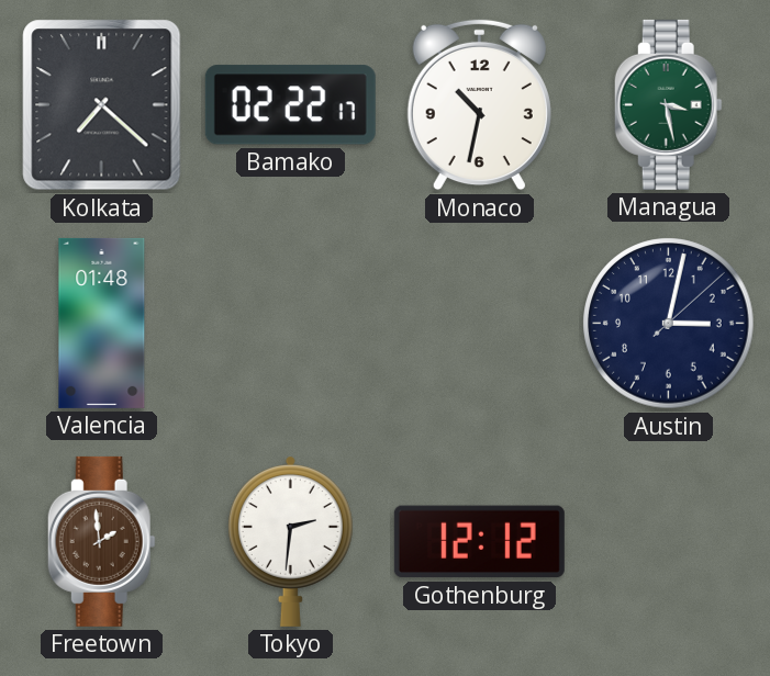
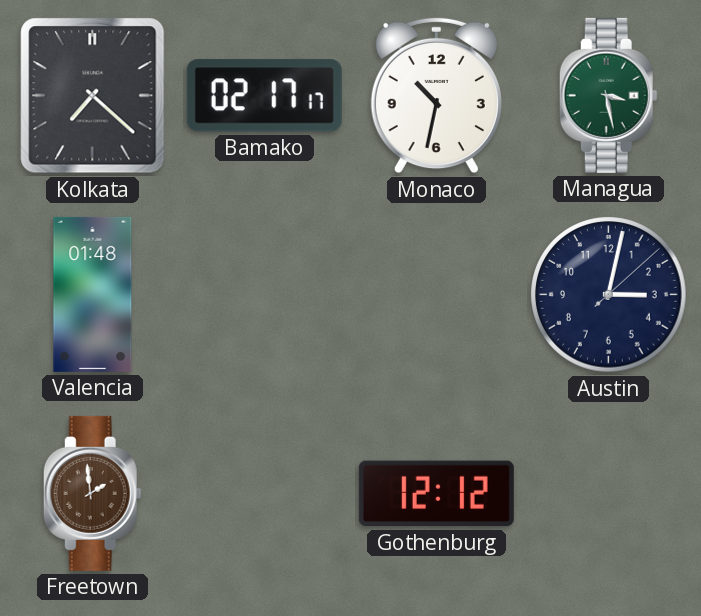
Bamako: 02:22 -> 02:17
Tokyo: 2:31 -> none
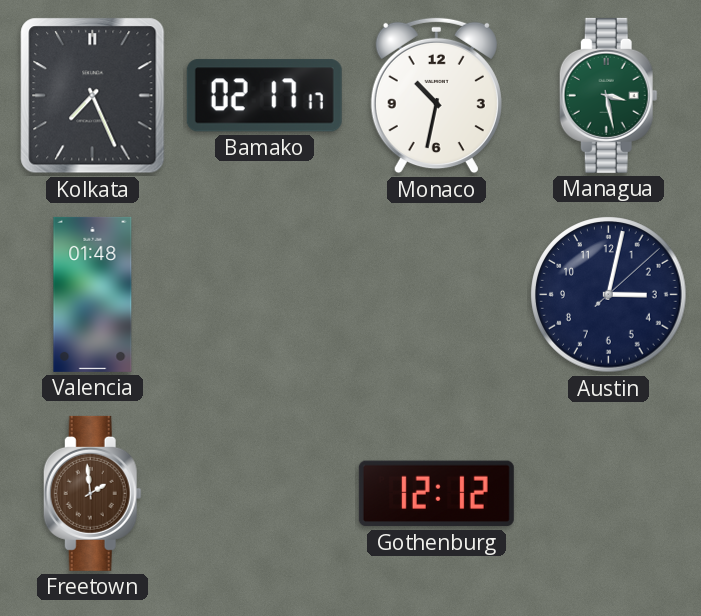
Kolkata: 7:22 -> 7:26
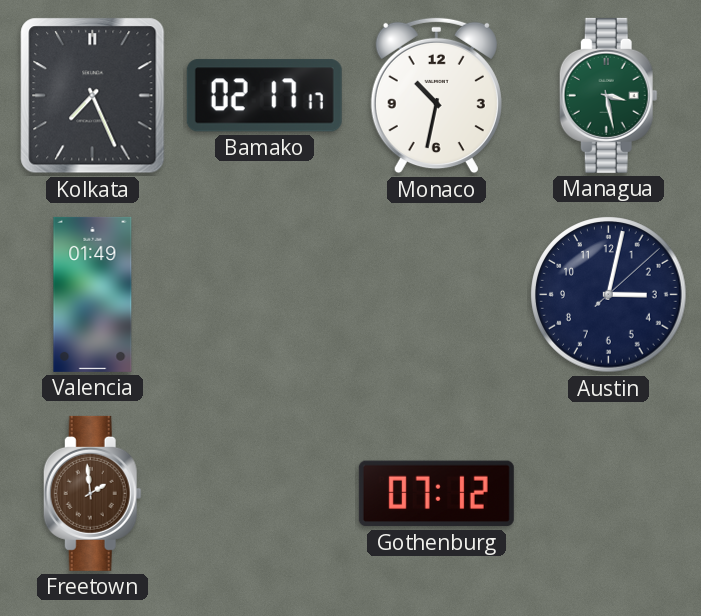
Valencia: 01:48 -> 01:49
Gothenburg: 12:12 -> 07:12
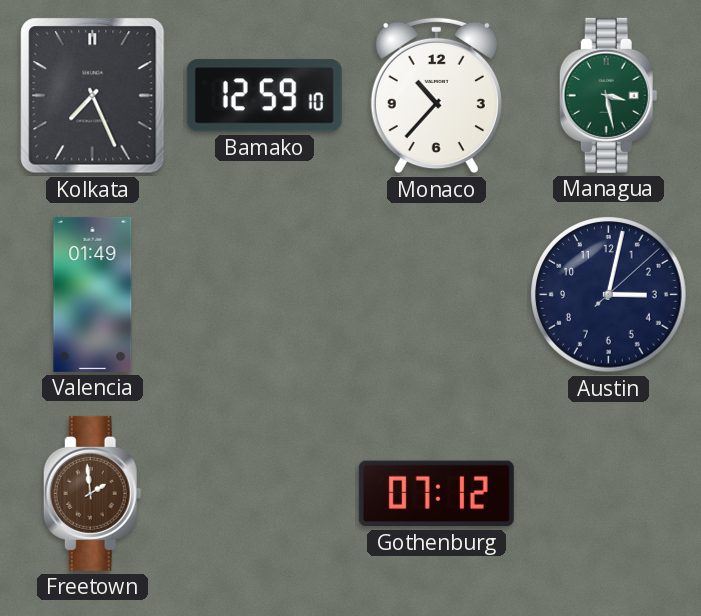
Bamako: 02:17 -> 12:59
Monaco: 10:32 -> 10:37
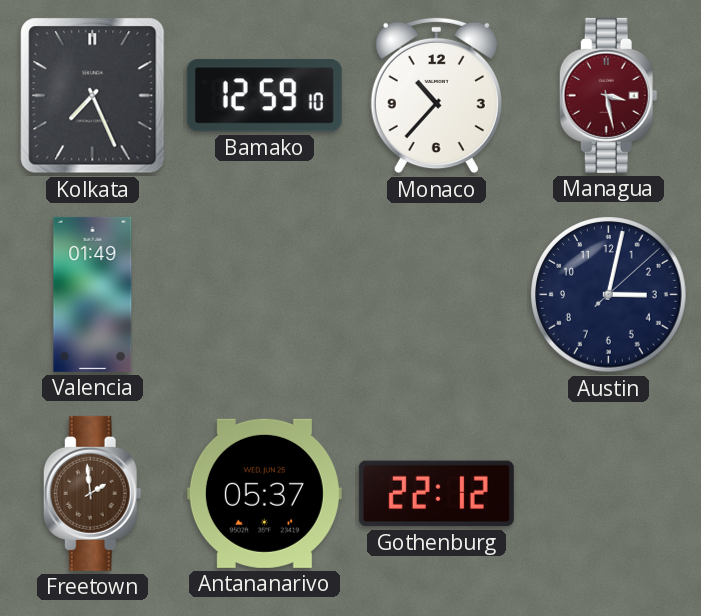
Managua dial: green -> burgundy
Antananarivo: none -> 05:37
Gothenburg: 07:12 -> 22:12
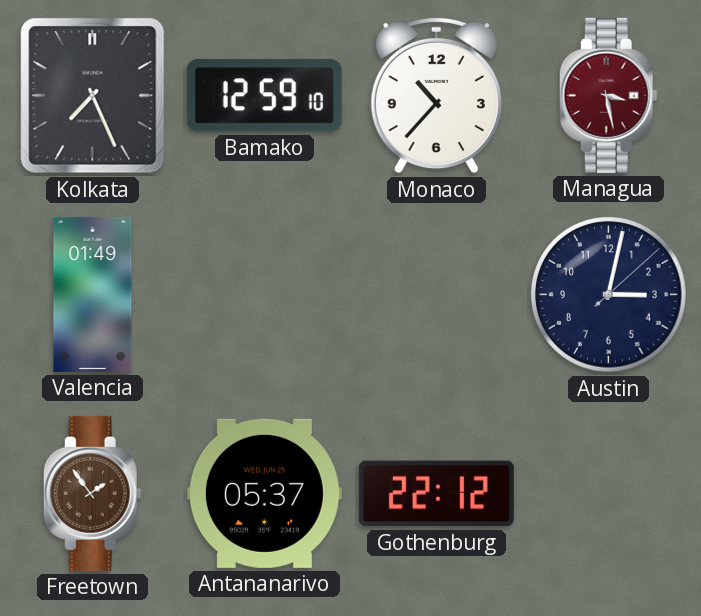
Freetown: 1:59 -> 1:54
